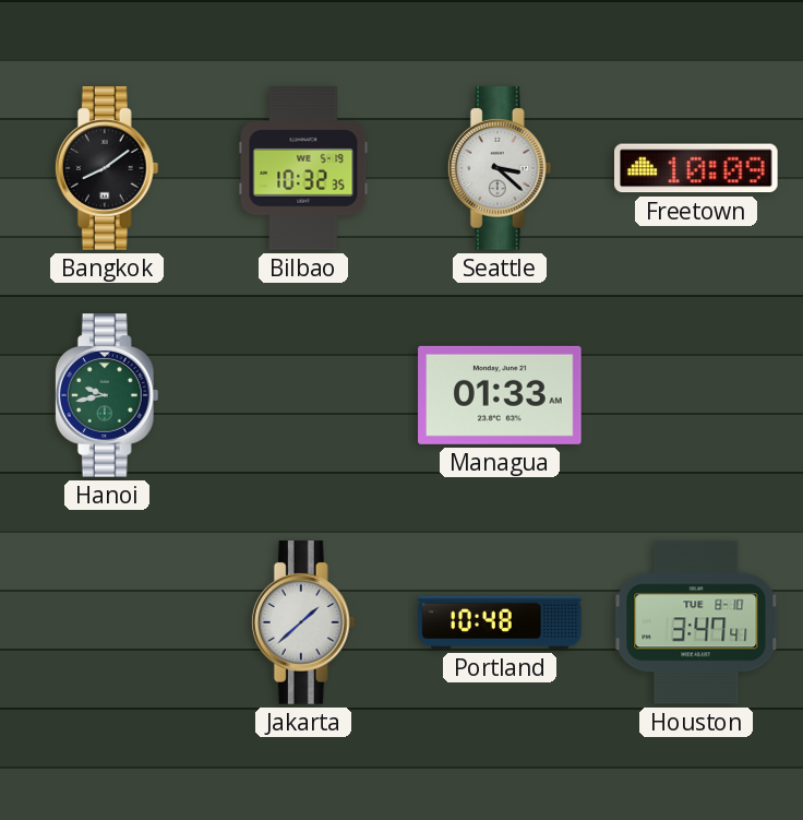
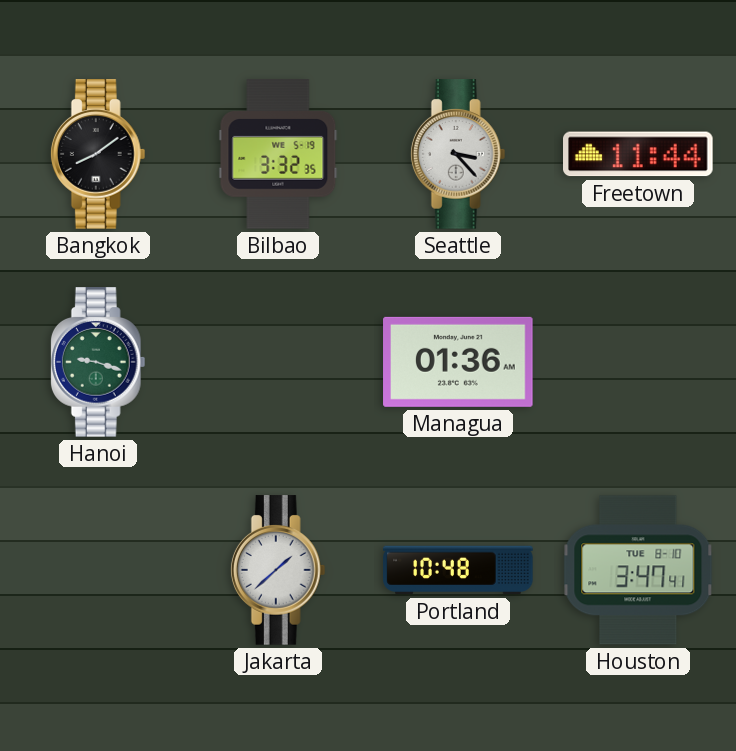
Bilbao: 10:32 -> 3:32
Seattle: 3:22 -> 3:23
Freetown: 10:09 -> 11:44
Hanoi: 9:43 -> 9:18
Managua: 01:33 -> 01:36
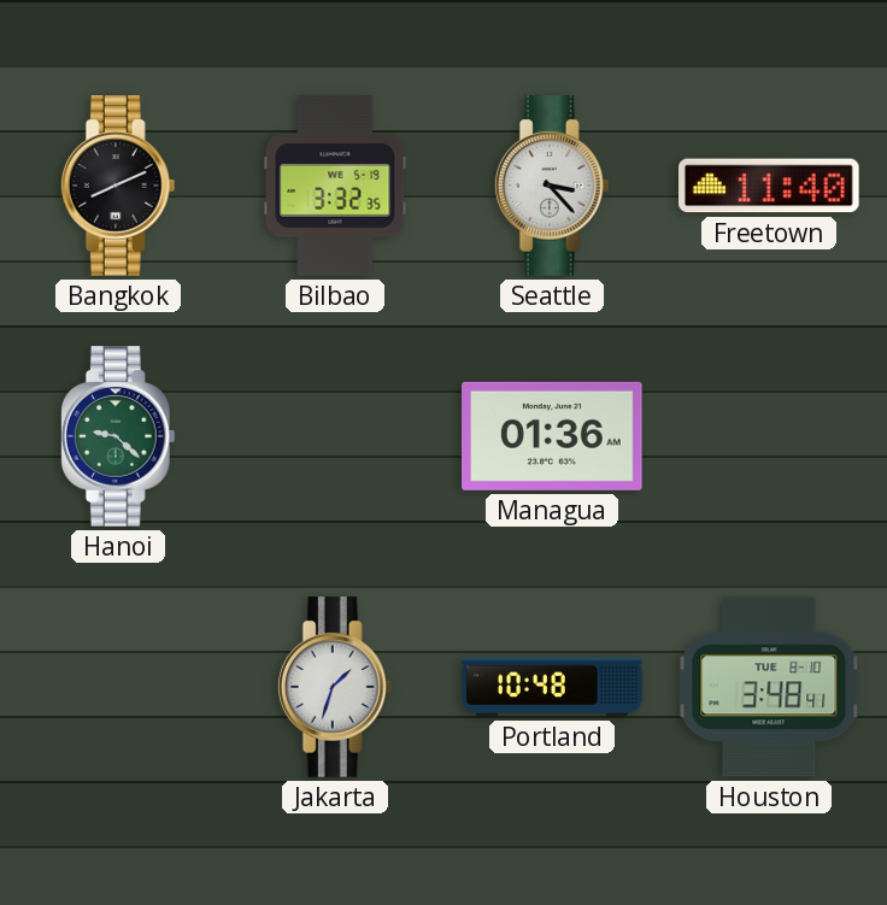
Bangkok: 8:09 -> 8:11
Freetown: 11:44 -> 11:40
Hanoi: 9:18 -> 9:22
Jakarta: 1:38 -> 1:33
Houston: 3:47 -> 3:48
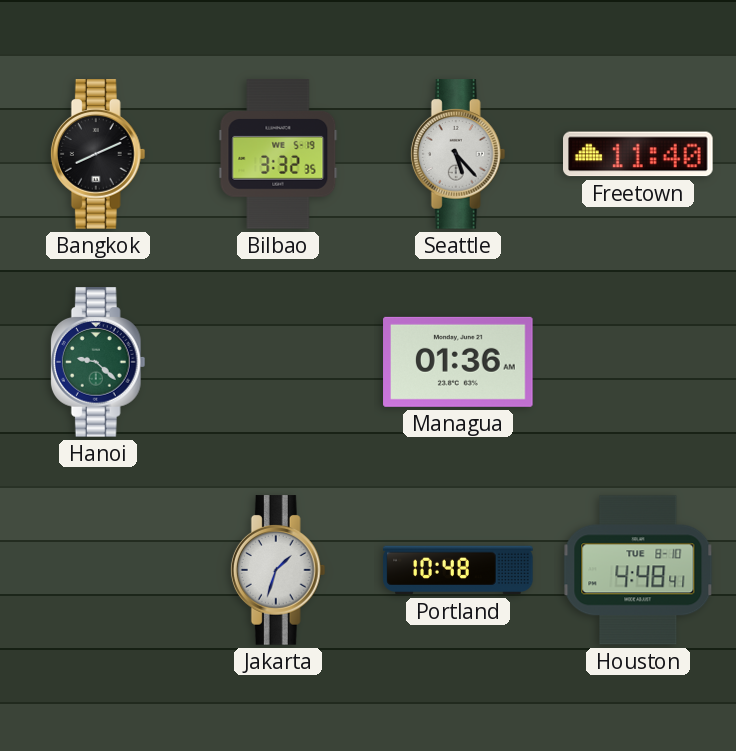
Seattle: 3:23 -> 5:23
Houston: 3:48 -> 4:48
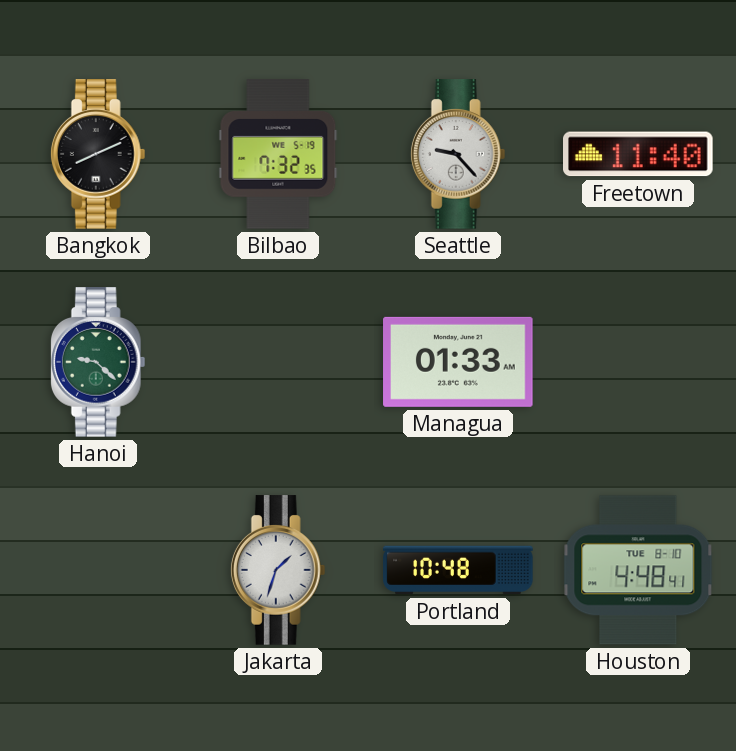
Bilbao: 3:32 -> 7:32
Seattle: 5:23 -> 9:23
Managua: 01:36 -> 01:33
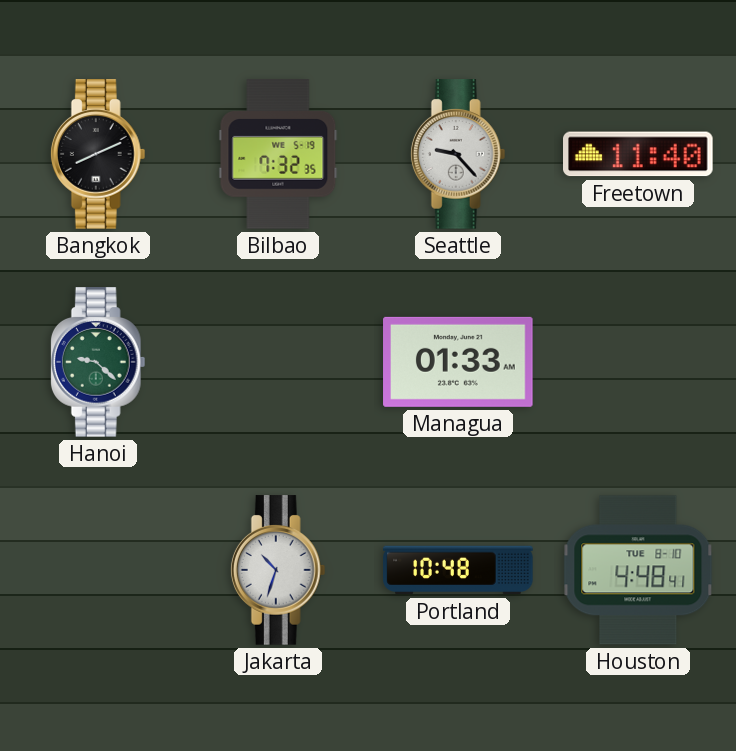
Jakarta: 1:33 -> 10:33
